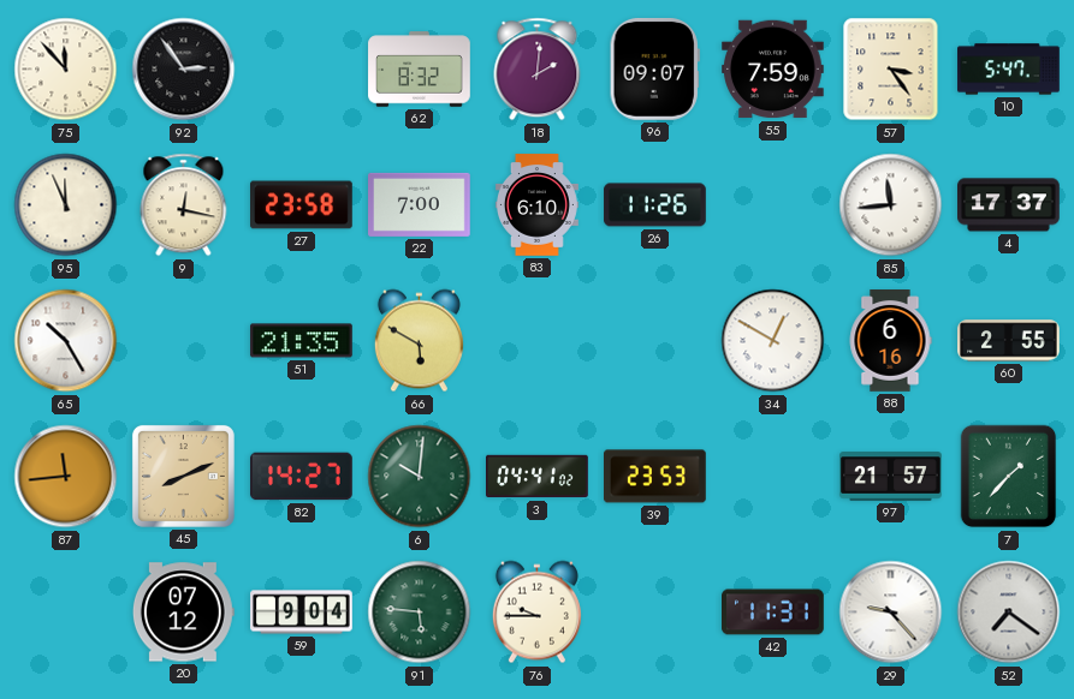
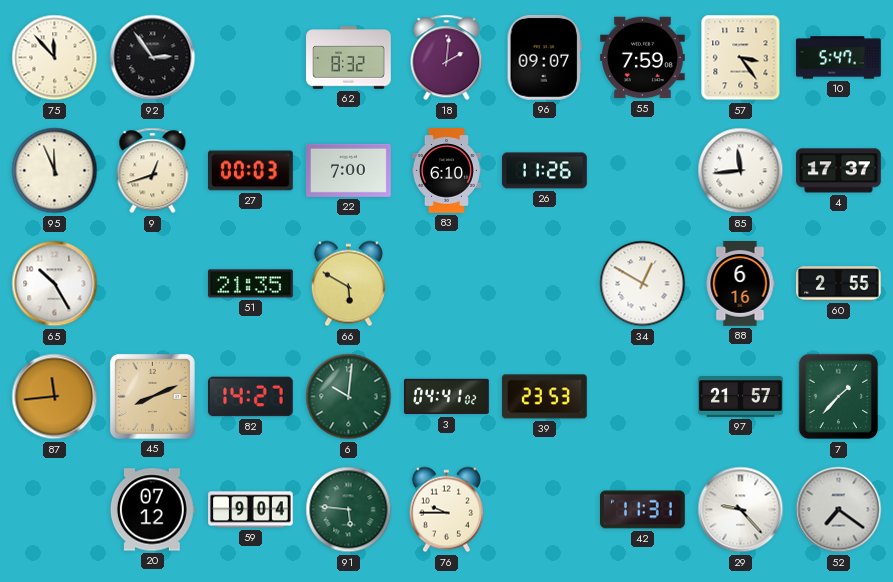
9: 12:17 -> 12:42
27: 23:58 -> 00:03
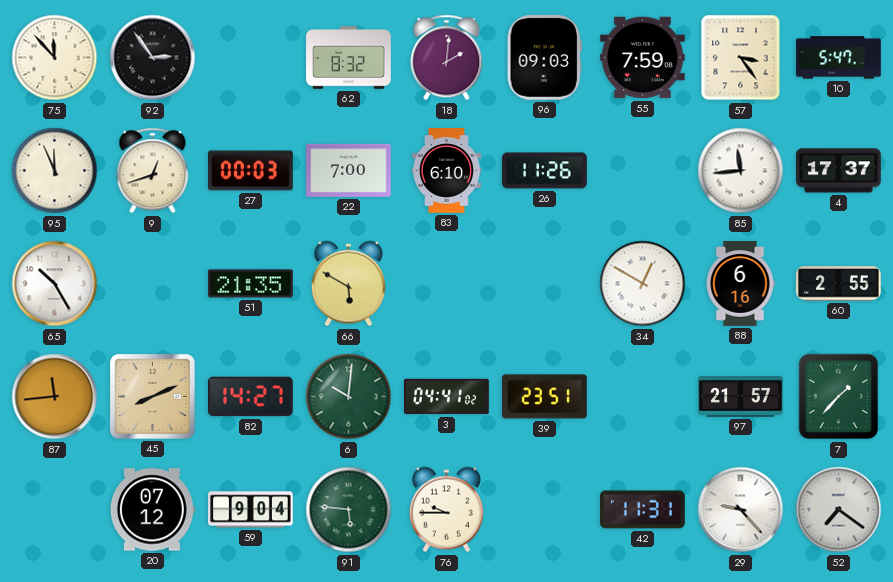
96: 09:07 -> 09:03
39: 23:53 -> 23:51
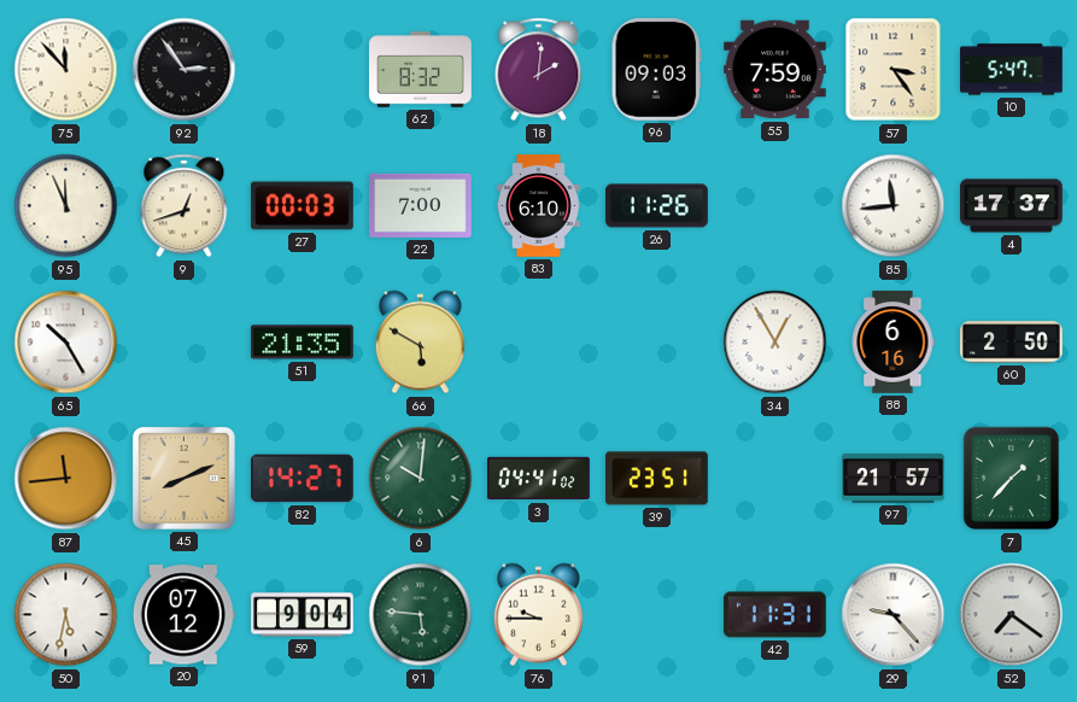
34: 12:50 -> 12:55
60: 2:55 -> 2:50
50: none -> 5:32
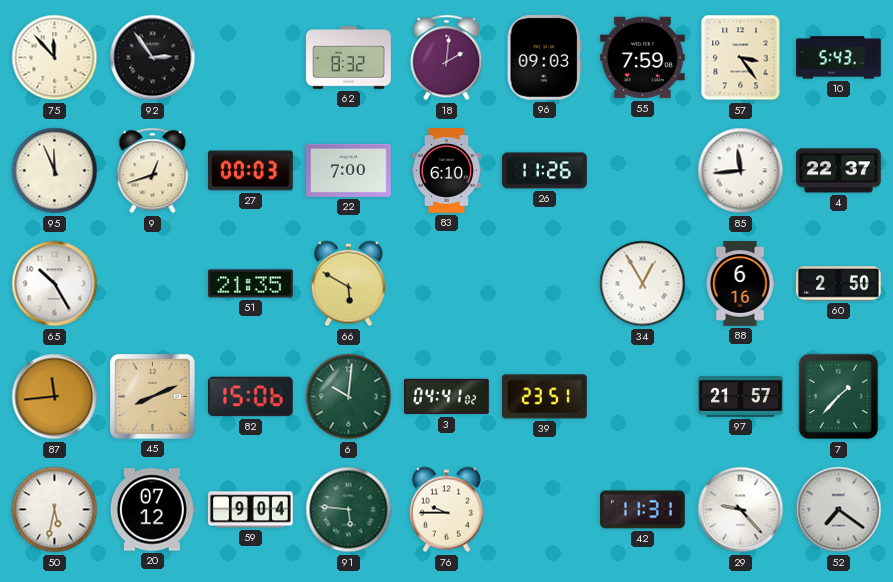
10: 5:47 -> 5:43
4: 17:37 -> 22:37
82: 14:27 -> 15:06
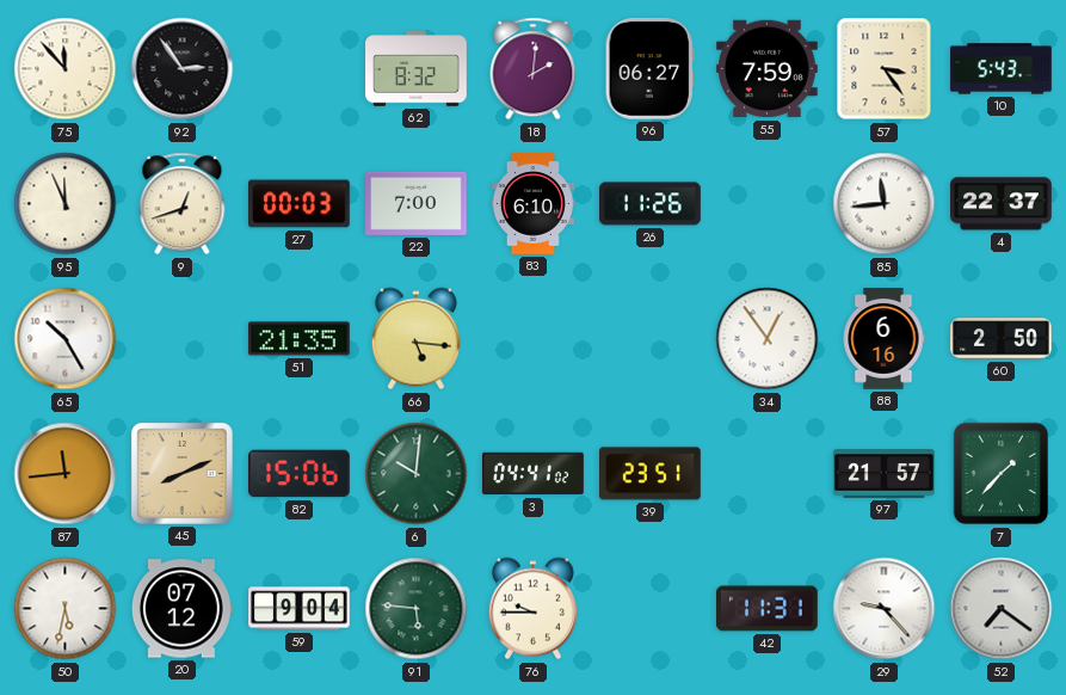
96: 09:03 -> 06:27
66: 5:50 -> 5:16
34: 12:55 -> 12:54
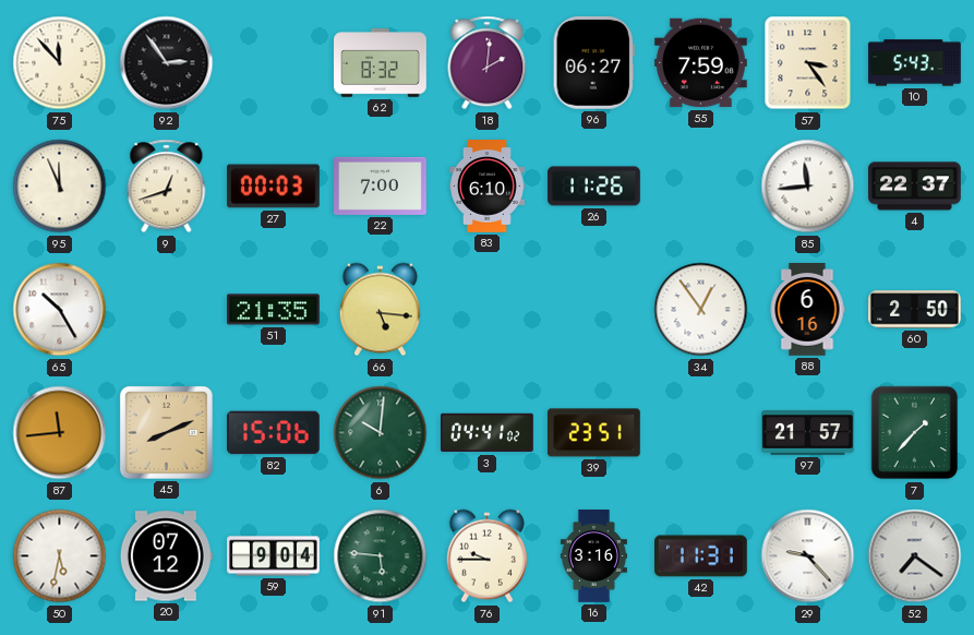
16: none -> 3:16
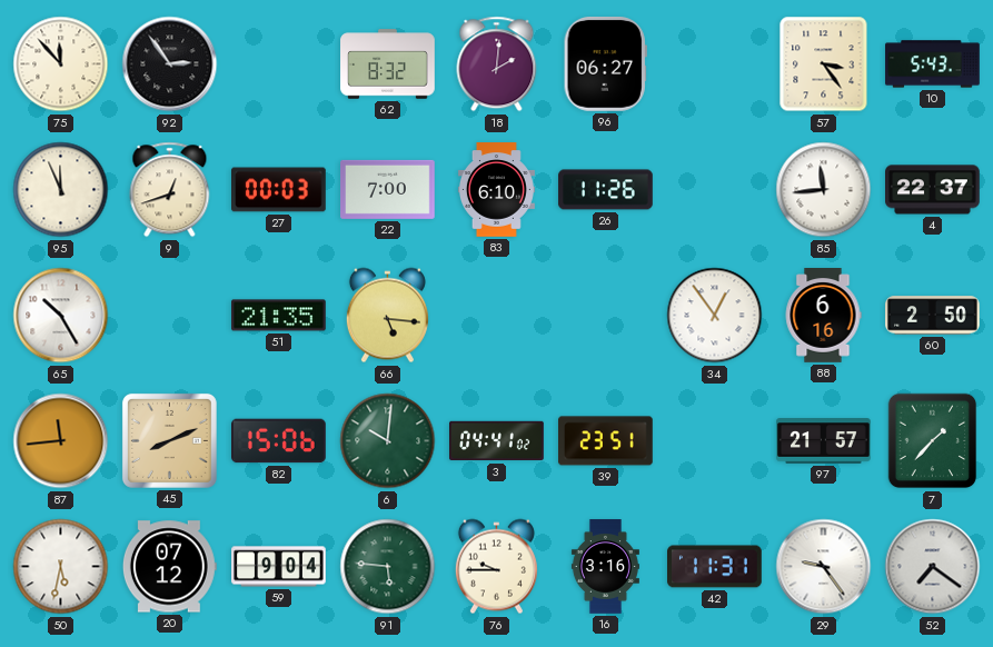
55: 7:59 -> none
29: 9:23 -> 9:24
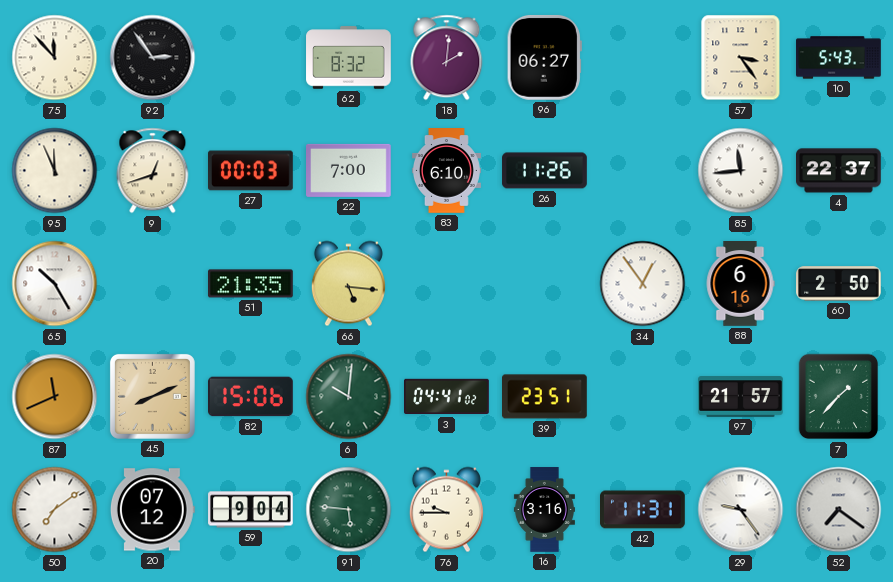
87: 11:44 -> 11:41
50: 5:32 -> 7:09
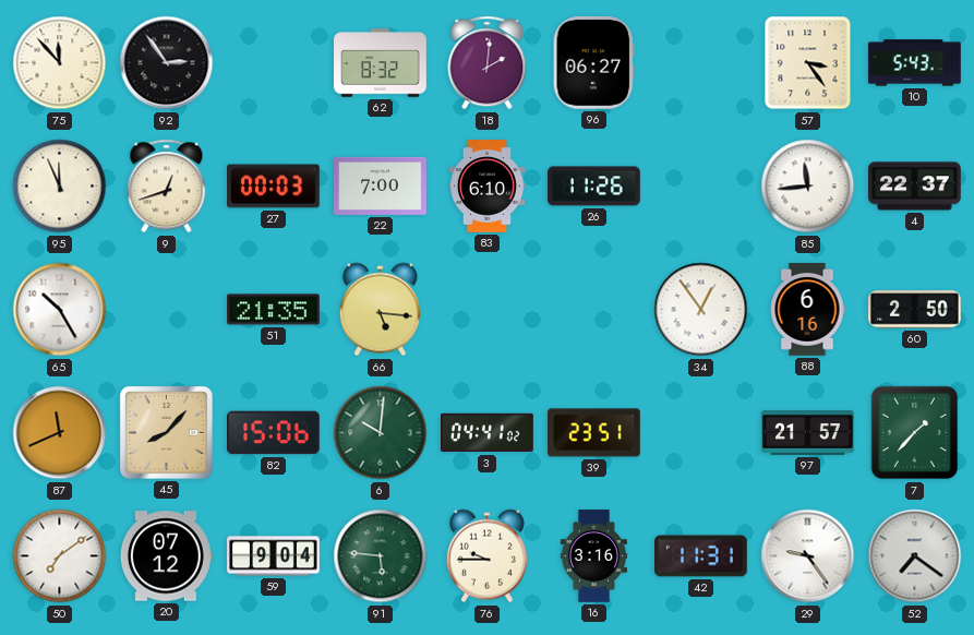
45: 8:11 -> 8:07
